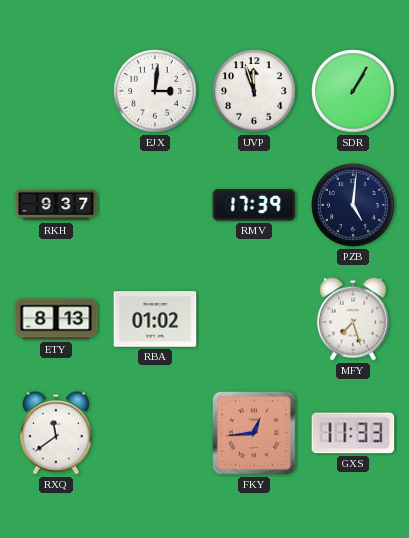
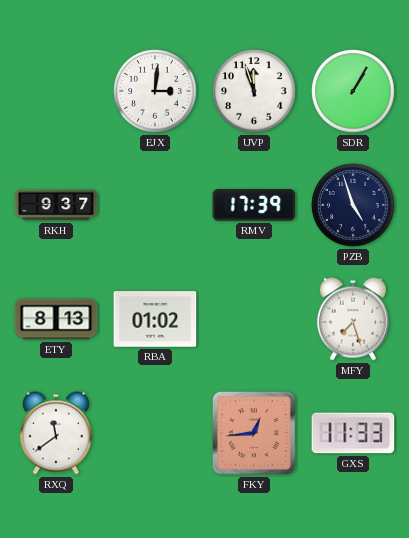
PZB: 5:01 -> 4:57
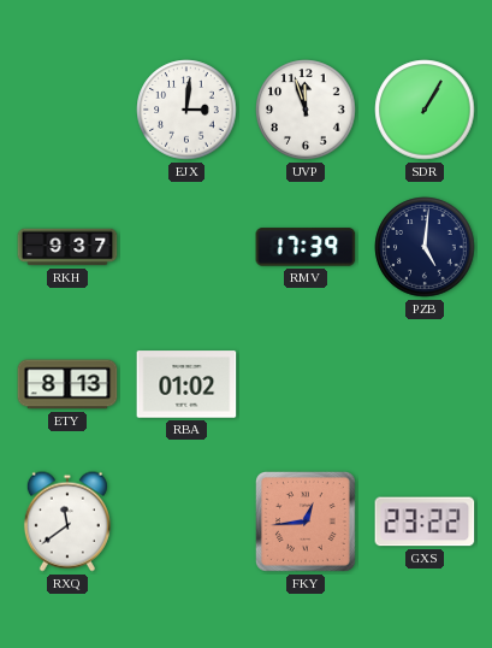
PZB: 4:57 -> 5:01
MFY: 7:27 -> none
GXS: 11:33 -> 23:22
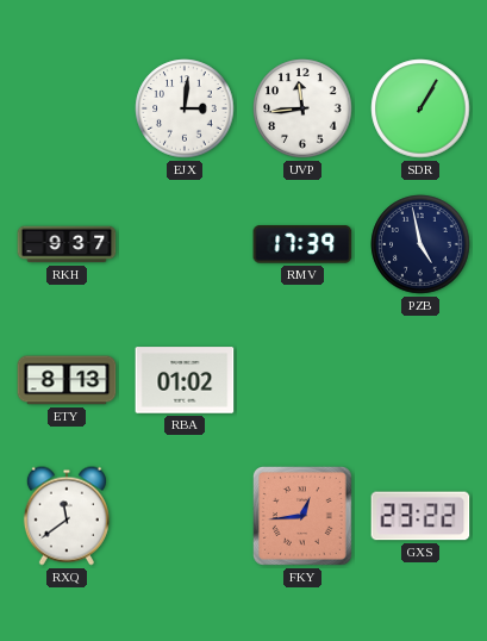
UVP: 11:57 -> 11:44
PZB: 5:01 -> 4:58
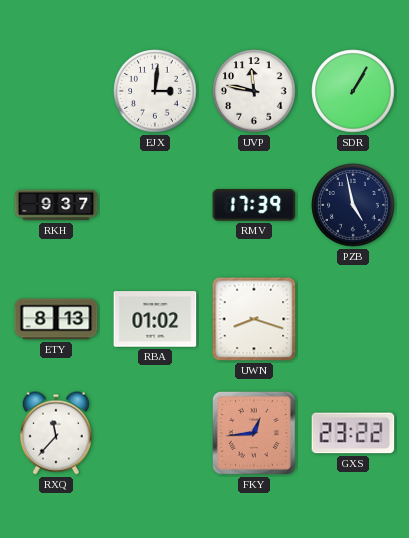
UVP: 11:44 -> 11:47
UWN: none -> 8:18
RXQ: 11:39 -> 11:37
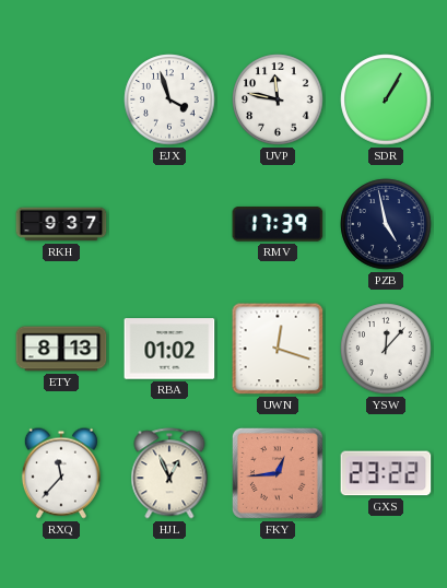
EJX: 3:01 -> 3:57
UWN: 8:18 -> 12:18
YSW: none -> 12:07
HJL: none -> 12:56
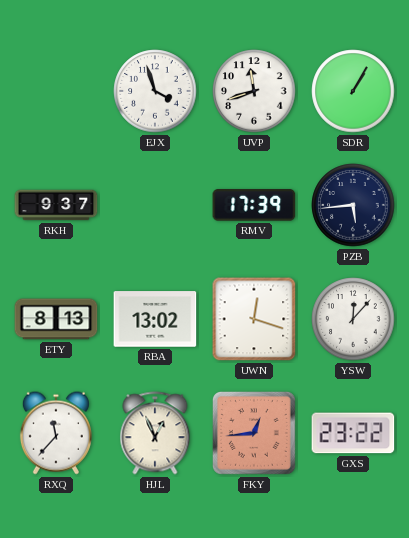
UVP: 11:47 -> 11:42
PZB: 4:58 -> 5:44
RBA: 01:02 -> 13:02
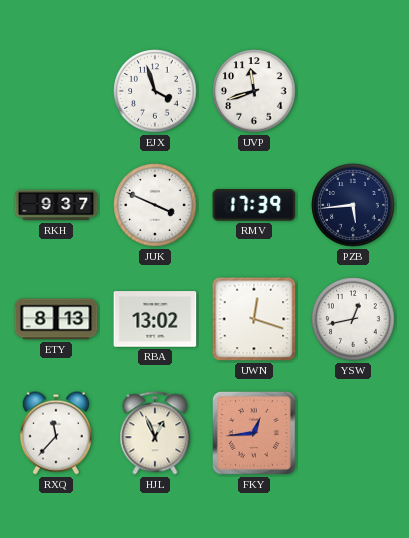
SDR: 1:05 -> none
JUK: none -> 3:49
YSW: 12:07 -> 12:43
GXS: 23:22 -> none
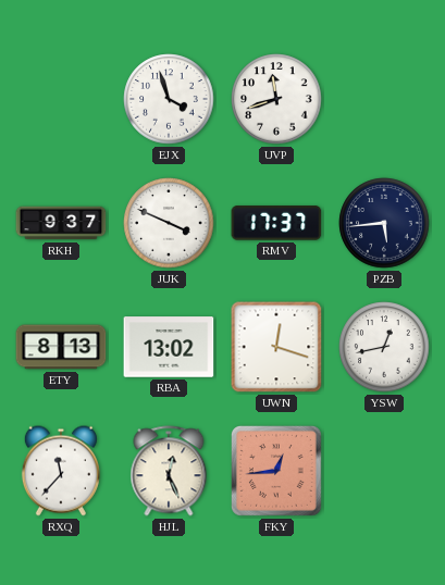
RMV: 17:39 -> 17:37
HJL: 12:56 -> 12:26
